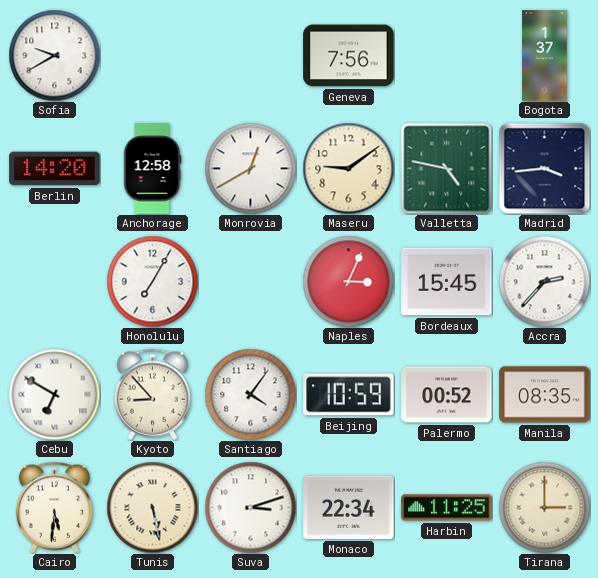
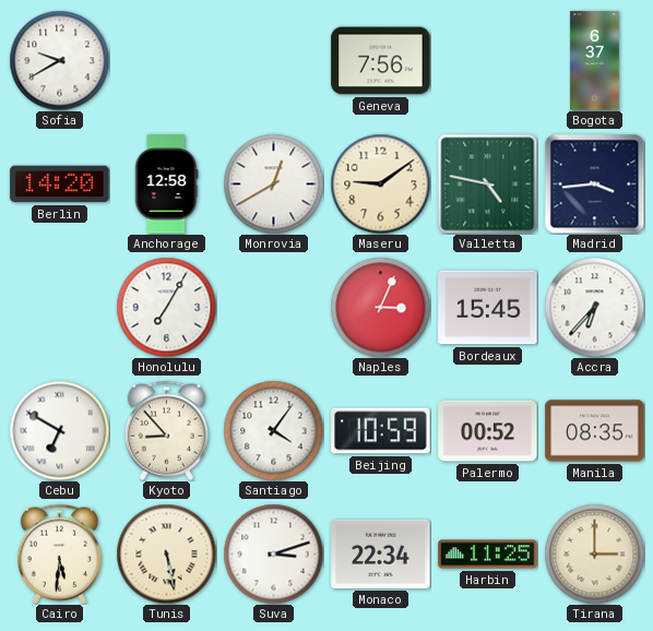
Bogota: 1:37 -> 6:37
Accra: 2:37 -> 6:37
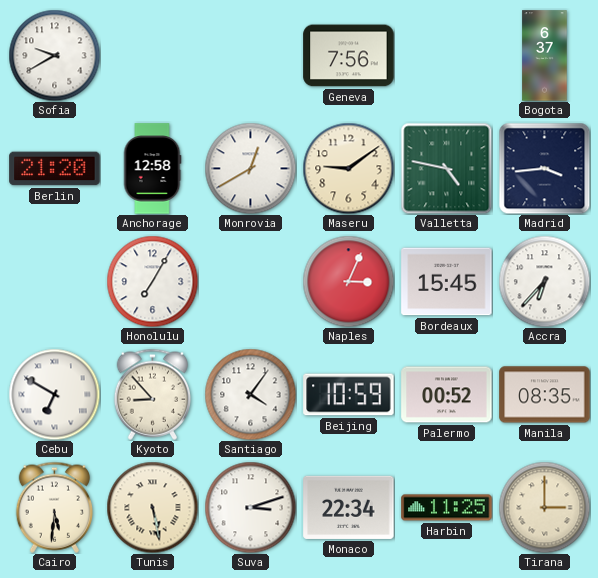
Berlin: 14:20 -> 21:20
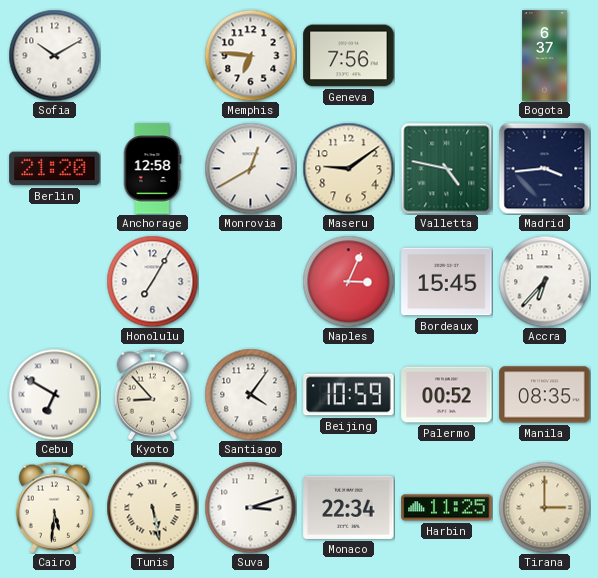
Sofia: 9:40 -> 10:10
Memphis: none -> 6:46
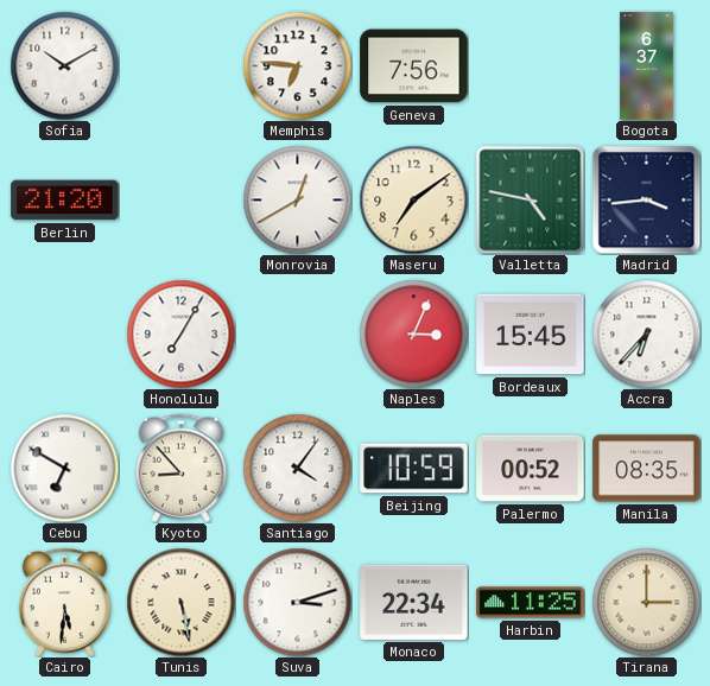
Anchorage: 12:58 -> none
Maseru: 9:09 -> 7:09
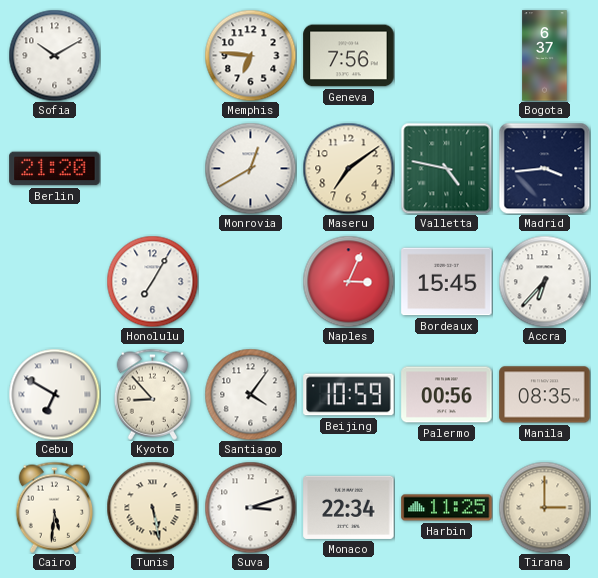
Palermo: 00:52 -> 00:56
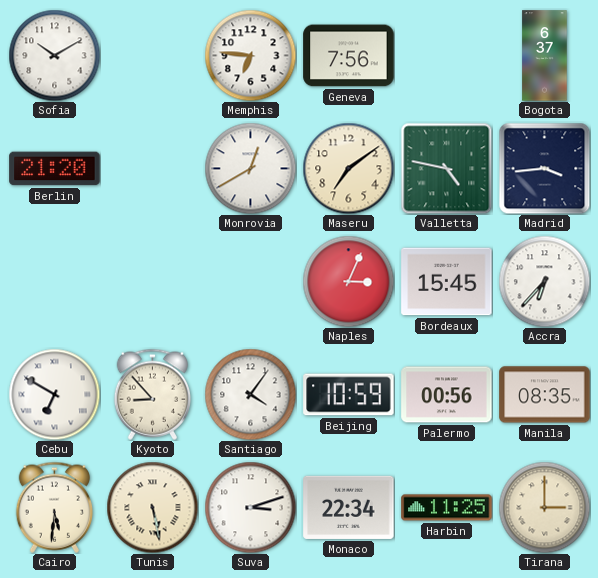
Honolulu: 7:05 -> none
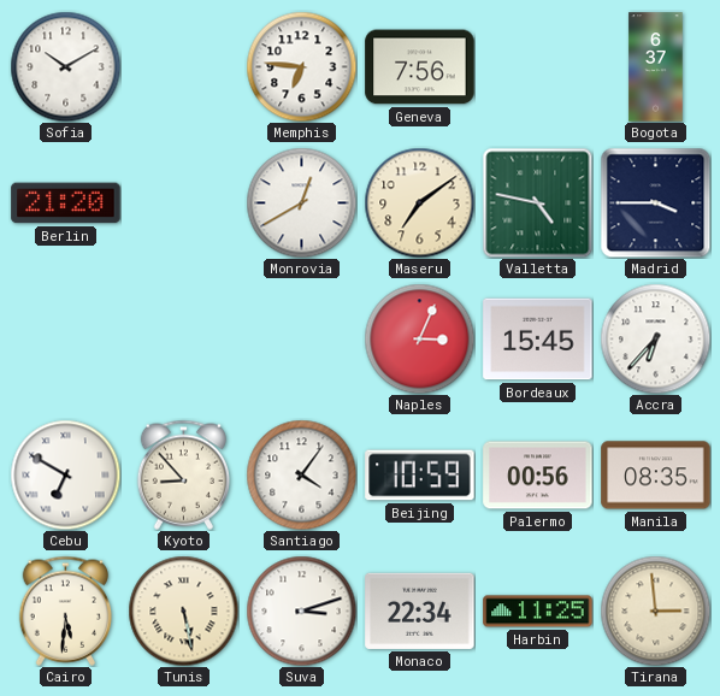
Madrid: 3:44 -> 3:45
Tirana: 3:00 -> 2:59
